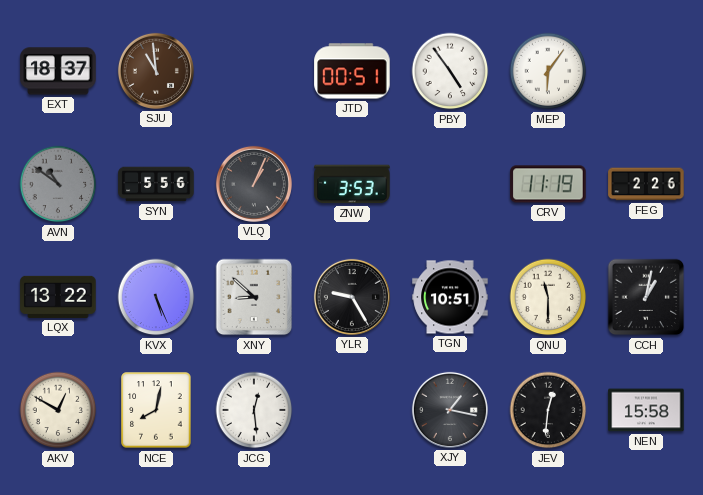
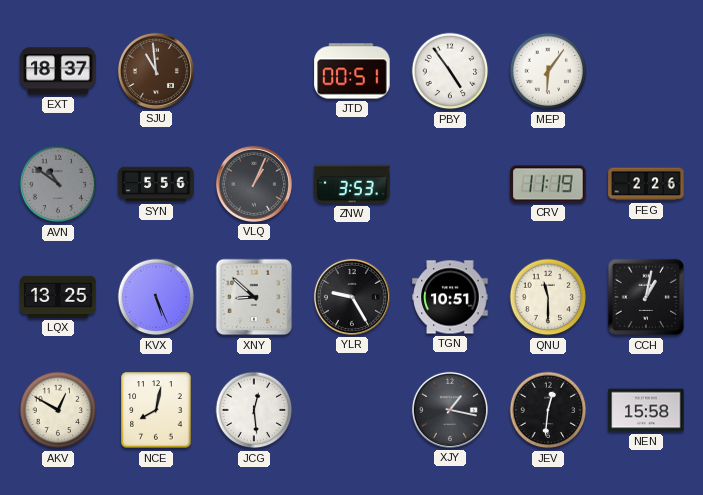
LQX: 13:22 -> 13:25
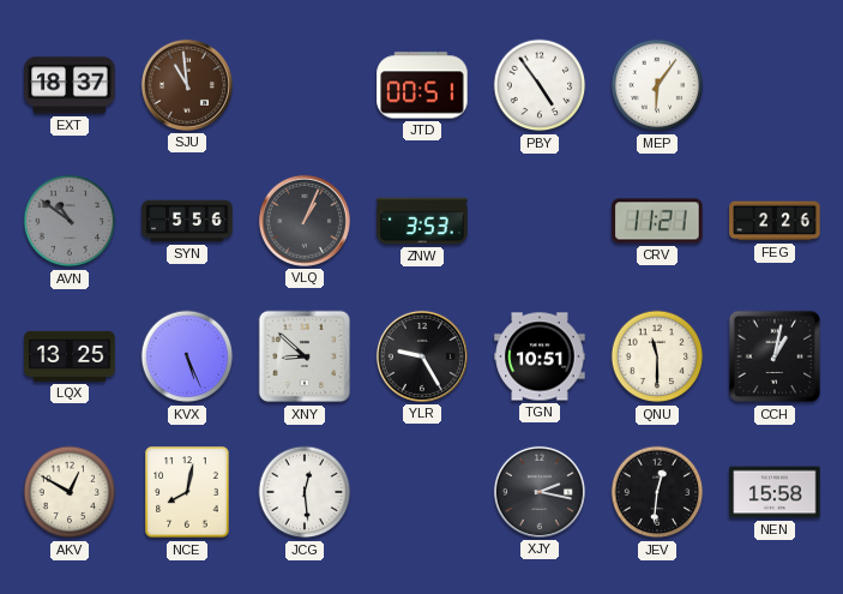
CRV: 11:19 -> 11:21
XJY: 1:17 -> 2:17
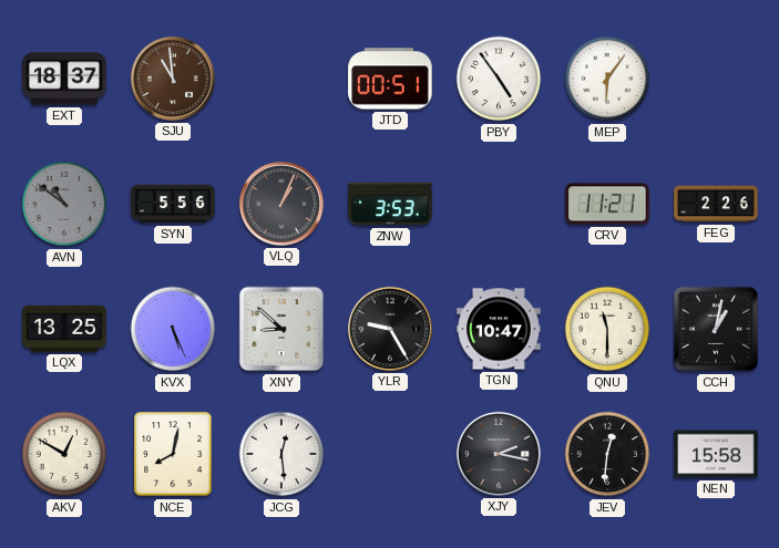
TGN: 10:51 -> 10:47
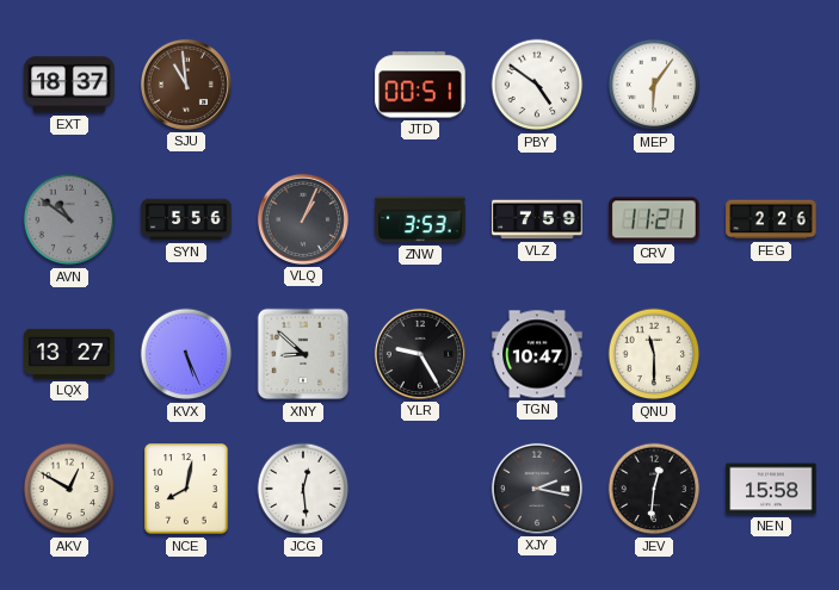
PBY: 4:54 -> 4:51
VLZ: none -> 7:59
LQX: 13:25 -> 13:27
CCH: 1:02 -> none
